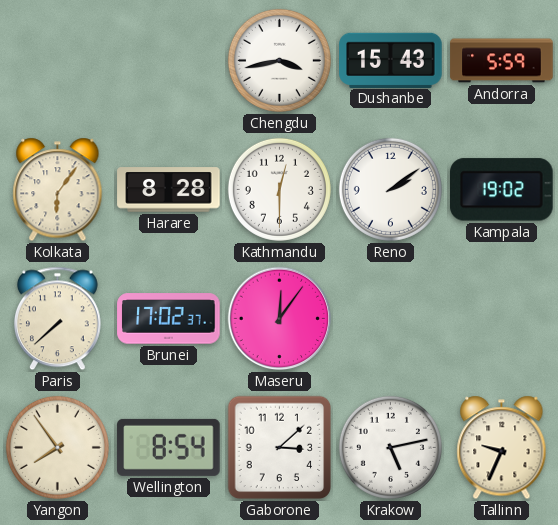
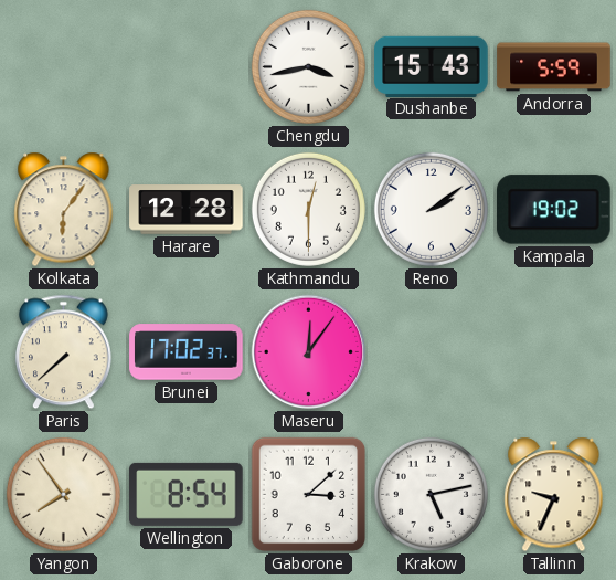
Harare: 8:28 -> 12:28
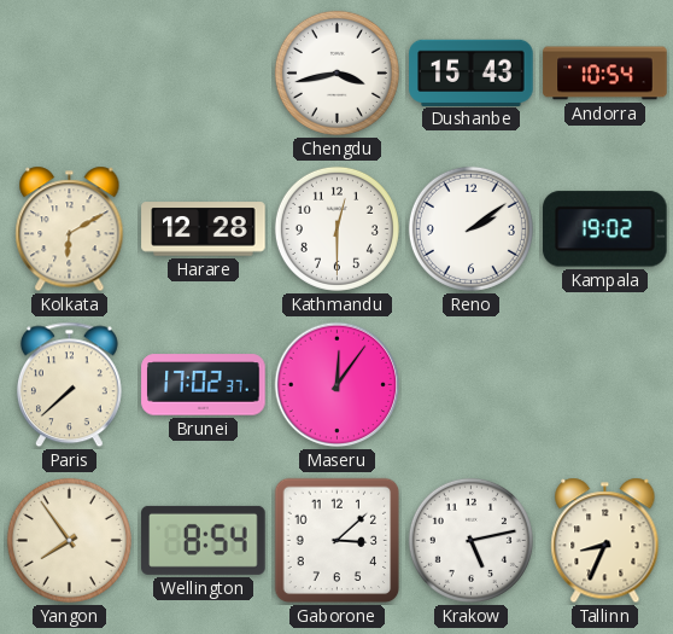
Andorra: 5:59 -> 10:54
Kolkata: 6:06 -> 6:10
Tallinn: 9:34 -> 8:34
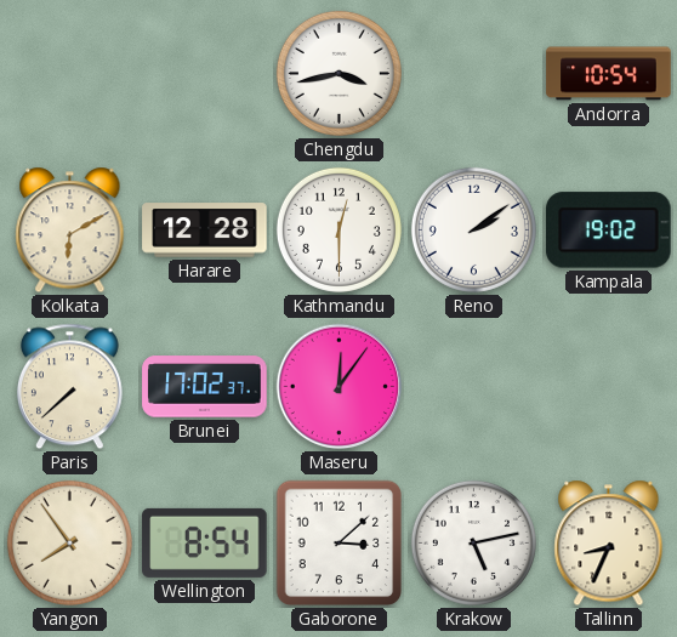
Dushanbe: 15:43 -> none
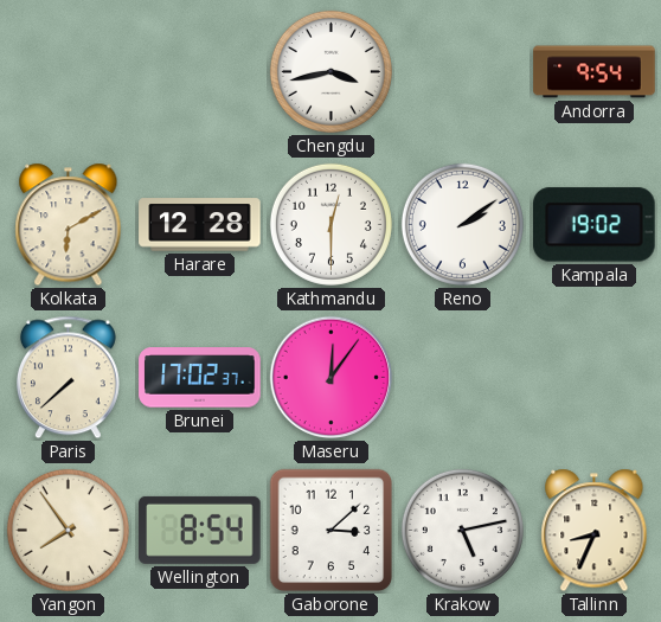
Andorra: 10:54 -> 9:54
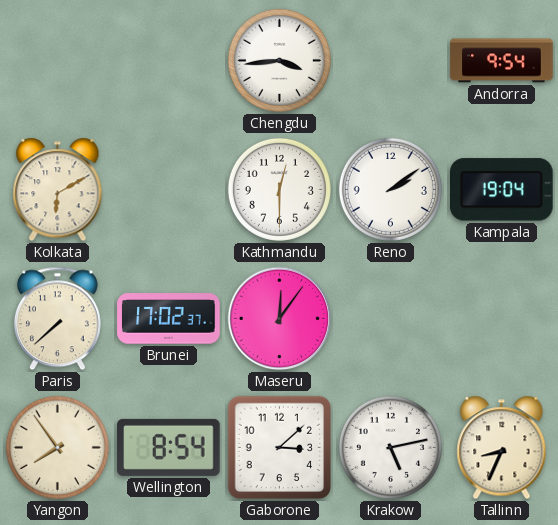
Chengdu: 3:43 -> 3:44
Harare: 12:28 -> none
Kampala: 19:02 -> 19:04
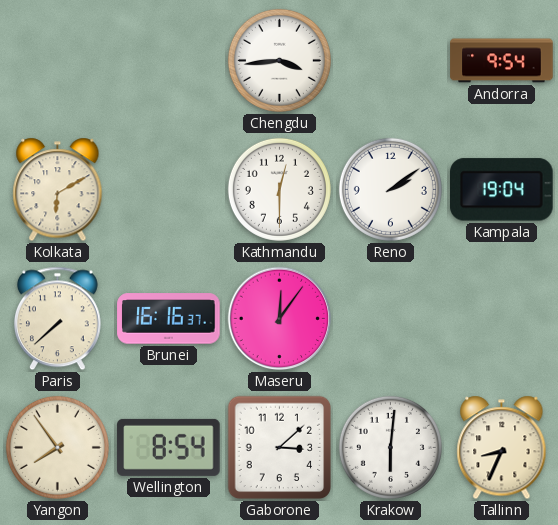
Brunei: 17:02 -> 16:16
Krakow: 5:13 -> 6:01
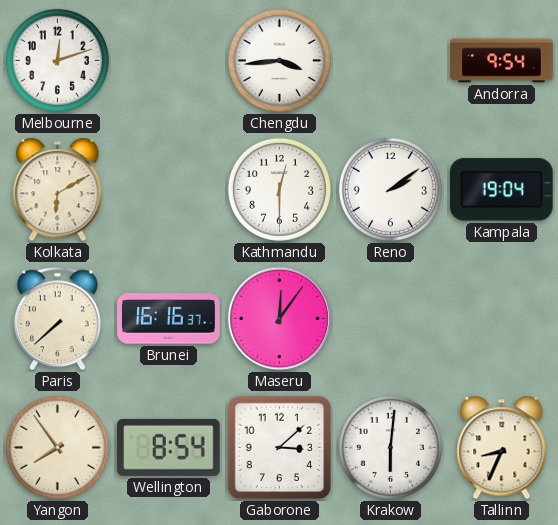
Melbourne: none -> 12:12
